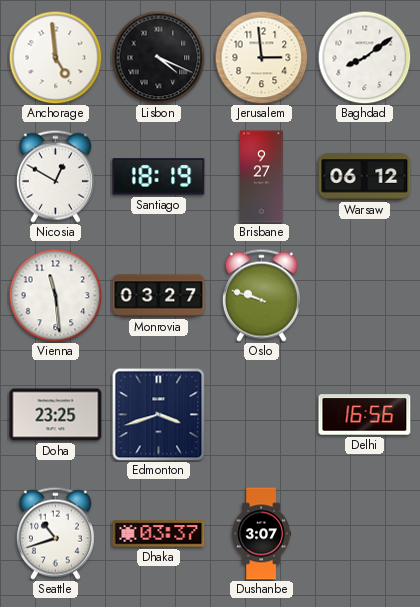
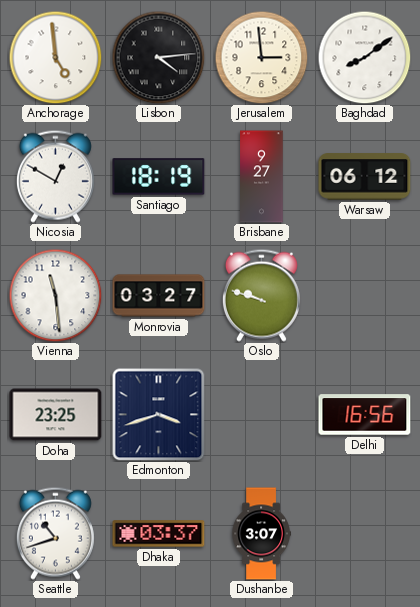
Lisbon: 4:19 -> 4:14
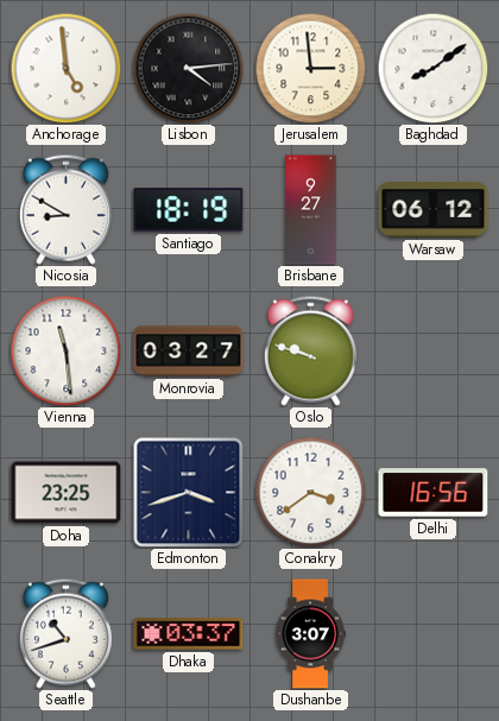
Nicosia: 12:50 -> 8:50
Conakry: none -> 3:39
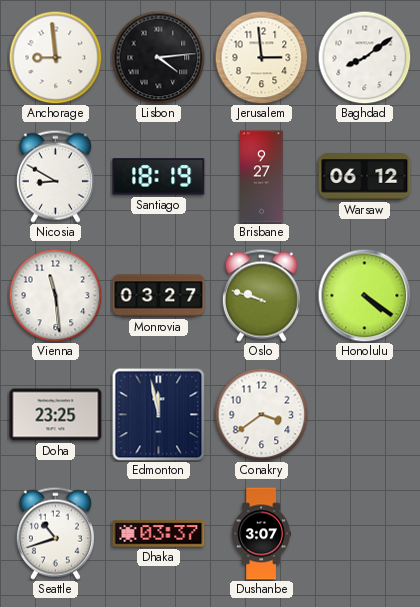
Anchorage: 4:59 -> 8:59
Honolulu: none -> 4:21
Edmonton: 3:42 -> 11:58
Delhi: 16:56 -> none
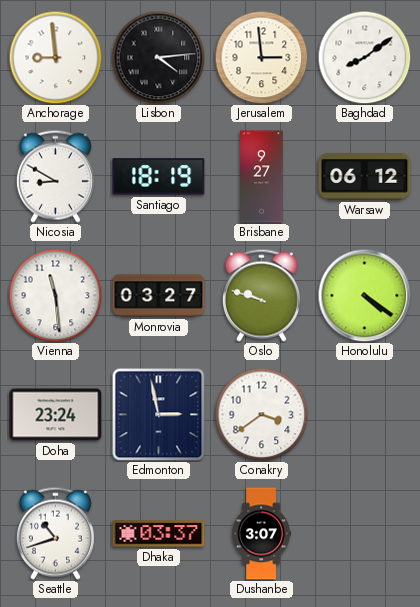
Doha: 23:25 -> 23:24
Edmonton: 11:58 -> 2:58
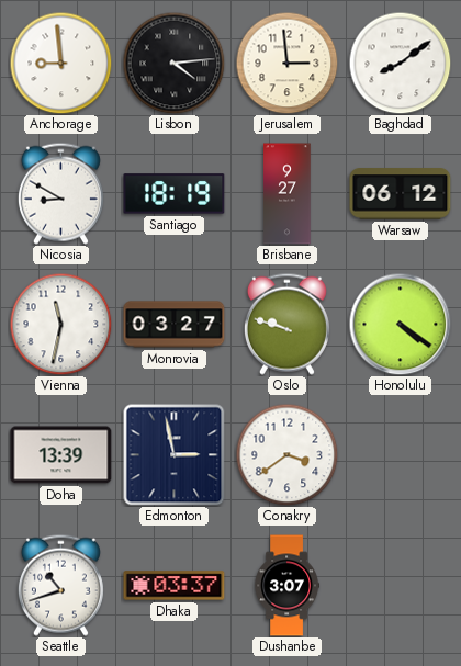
Vienna: 11:29 -> 11:32
Doha: 23:24 -> 13:39
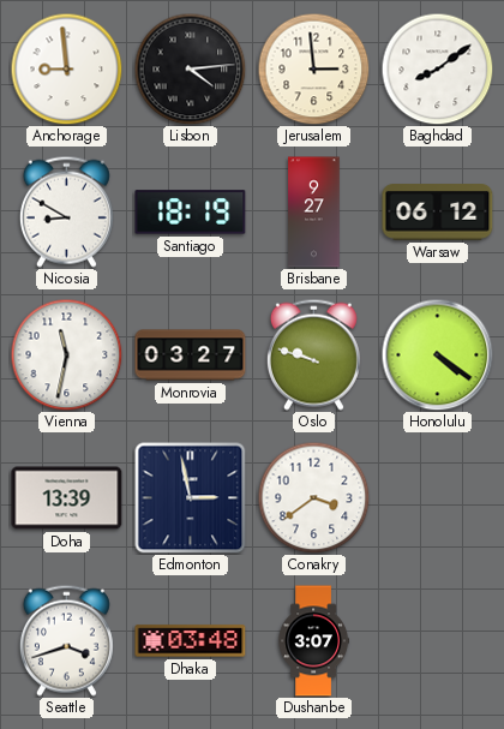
Seattle: 10:42 -> 3:42
Dhaka: 03:37 -> 03:48
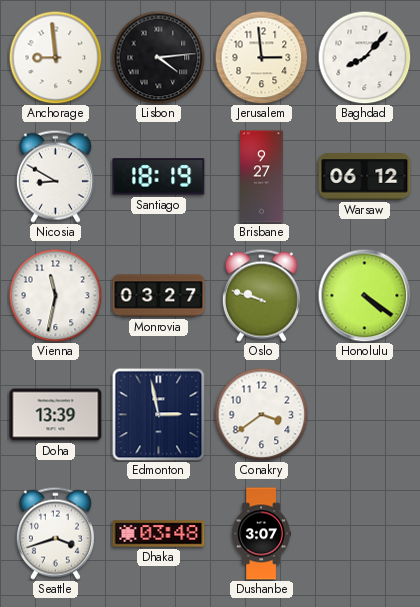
Baghdad: 8:09 -> 8:07
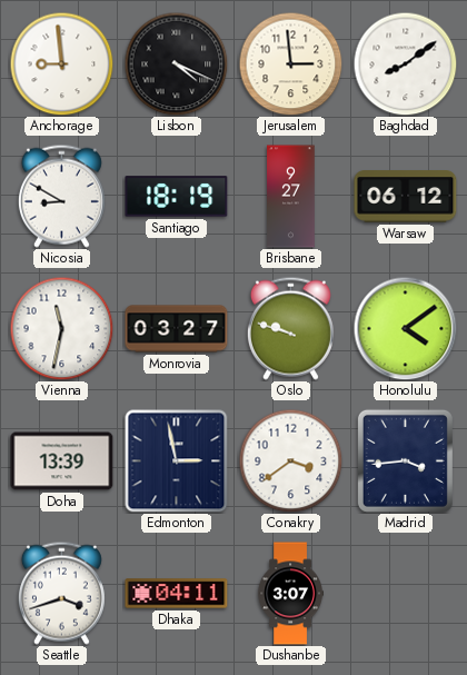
Lisbon: 4:14 -> 4:19
Baghdad: 8:07 -> 8:09
Honolulu: 4:21 -> 4:09
Madrid: none -> 3:44
Dhaka: 03:48 -> 04:11
